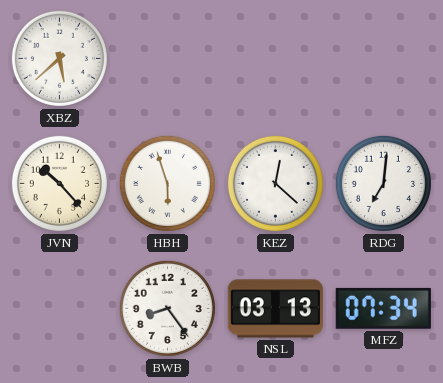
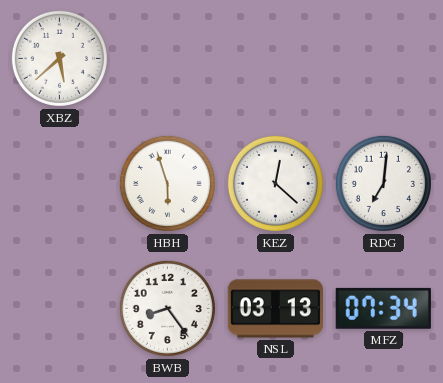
JVN: 10:23 -> none
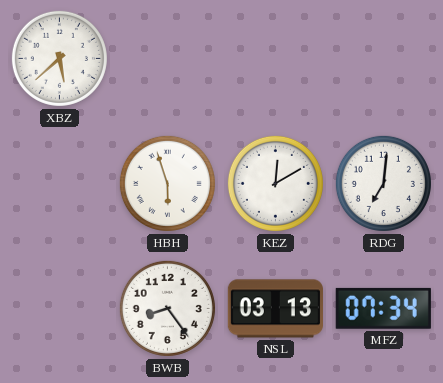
KEZ: 12:22 -> 12:10
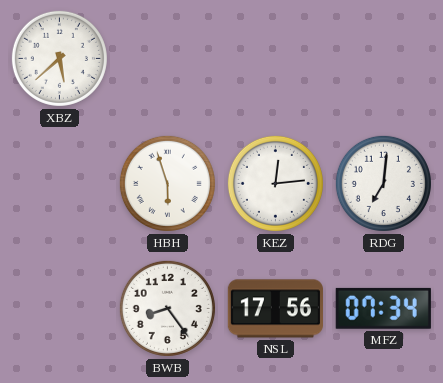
KEZ: 12:10 -> 12:14
NSL: 03:13 -> 17:56
